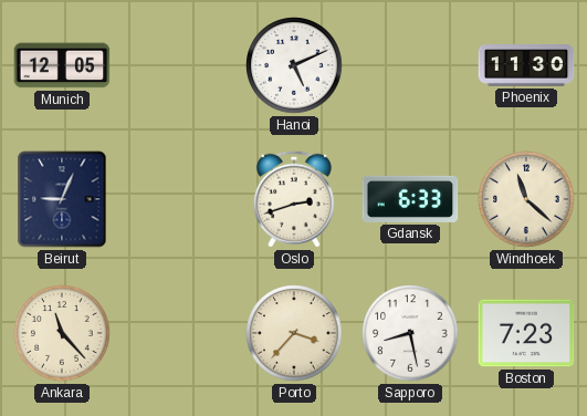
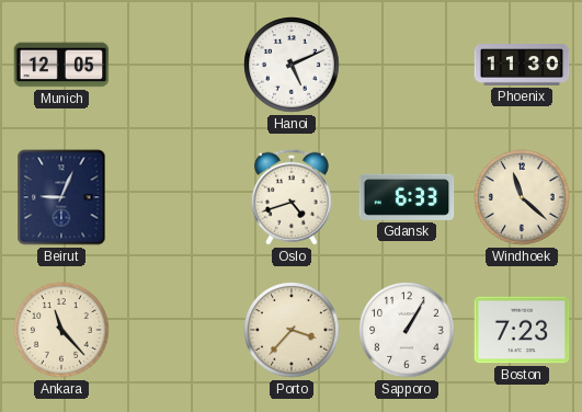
Oslo: 2:42 -> 4:42
Sapporo: 8:28 -> 1:05
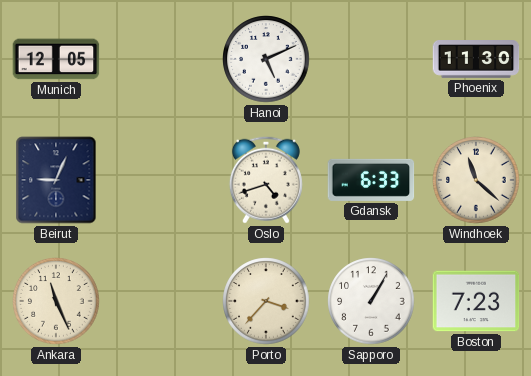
Ankara: 11:23 -> 11:26
